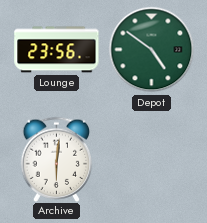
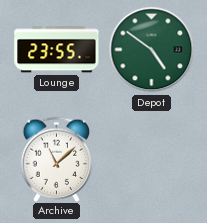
Lounge: 23:56 -> 23:55
Archive: 6:01 -> 11:08
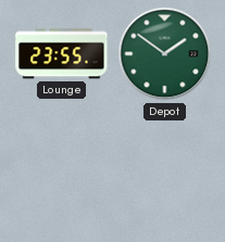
Depot: 4:51 -> 1:51
Archive: 11:08 -> none
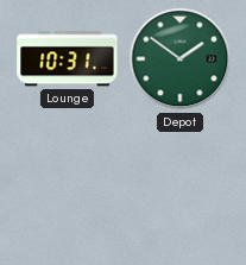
Lounge: 23:55 -> 10:31
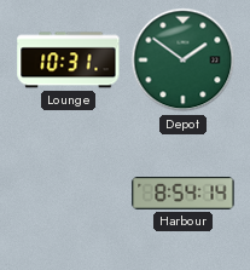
Harbour: none -> 8:54
